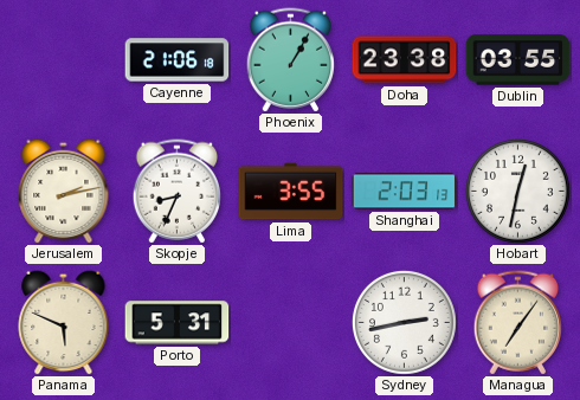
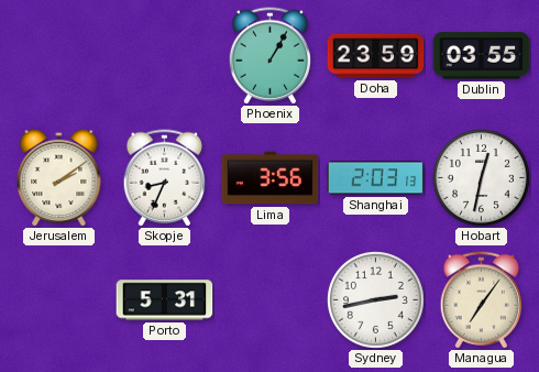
Cayenne: 21:06 -> none
Doha: 23:38 -> 23:59
Jerusalem: 2:13 -> 2:09
Lima: 3:55 -> 3:56
Panama: 5:49 -> none
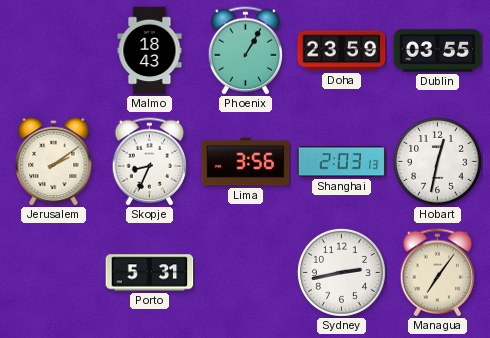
Malmo: none -> 18:43
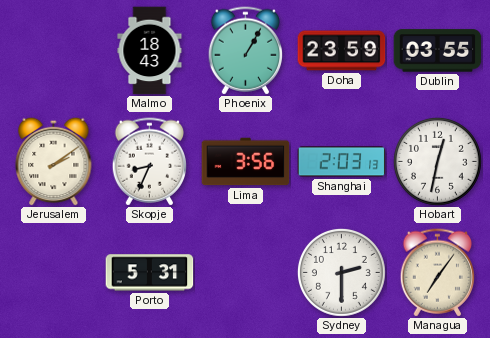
Sydney: 2:43 -> 2:30
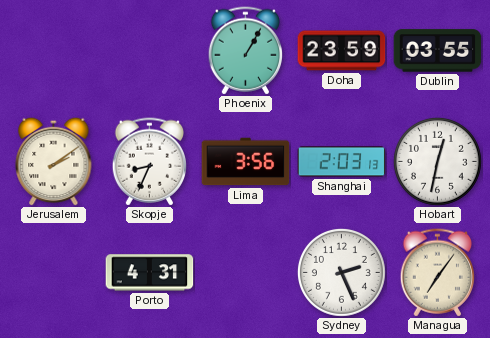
Malmo: 18:43 -> none
Porto: 5:31 -> 4:31
Sydney: 2:30 -> 2:26
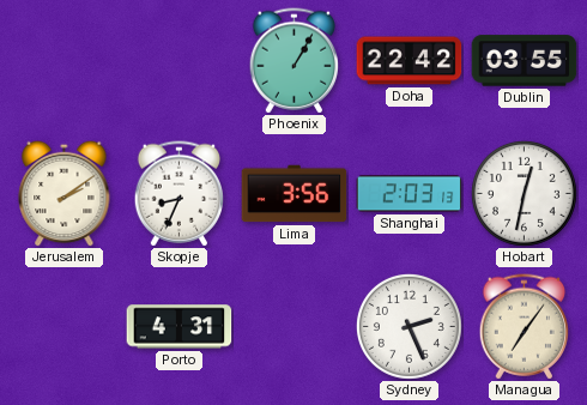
Doha: 23:59 -> 22:42
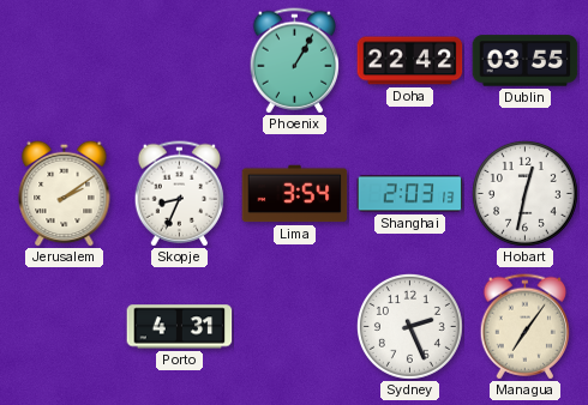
Lima: 3:56 -> 3:54
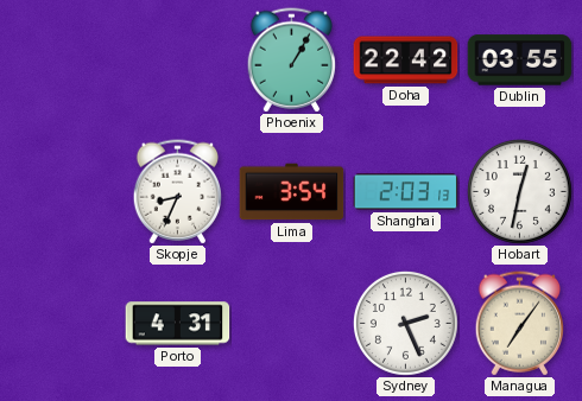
Jerusalem: 2:09 -> none
